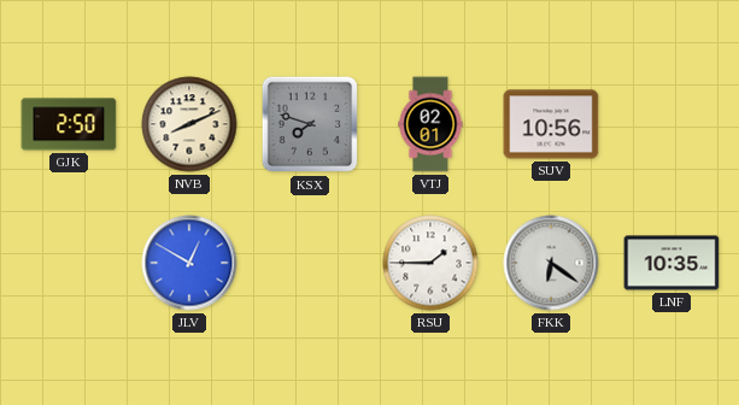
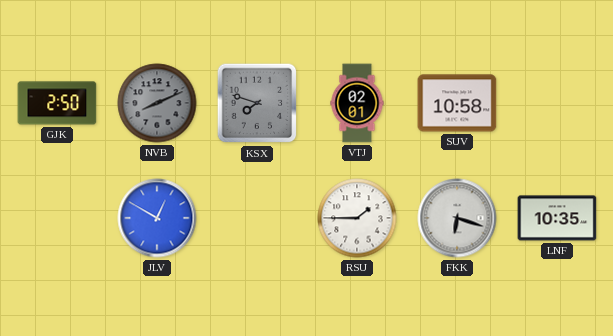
NVB dial: cream -> grey
SUV: 10:56 -> 10:58
FKK: 6:21 -> 6:18
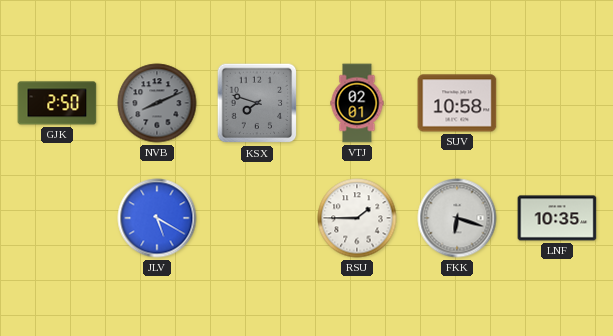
JLV: 12:50 -> 5:20
